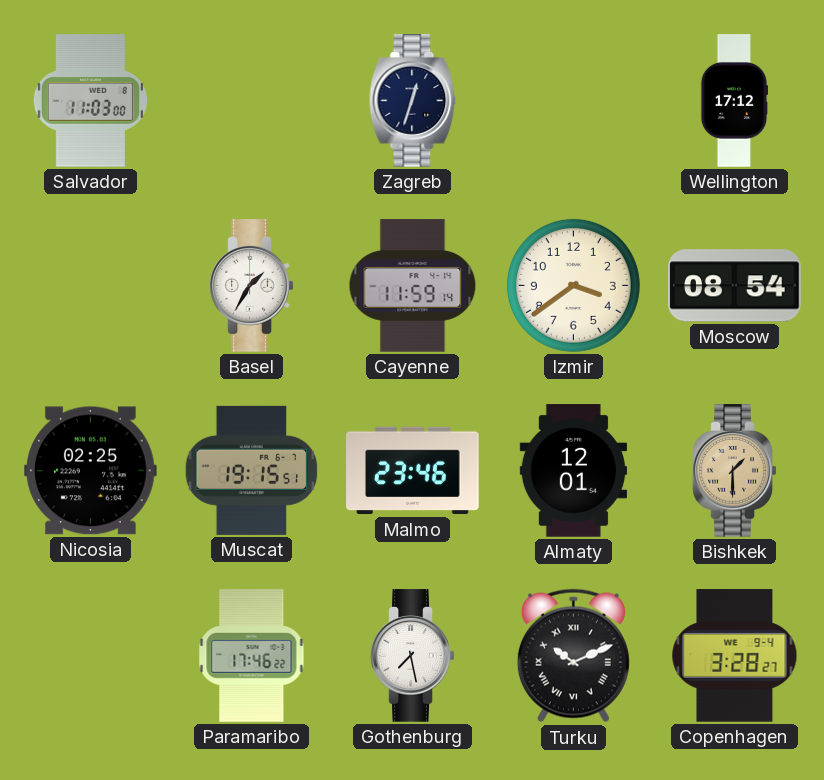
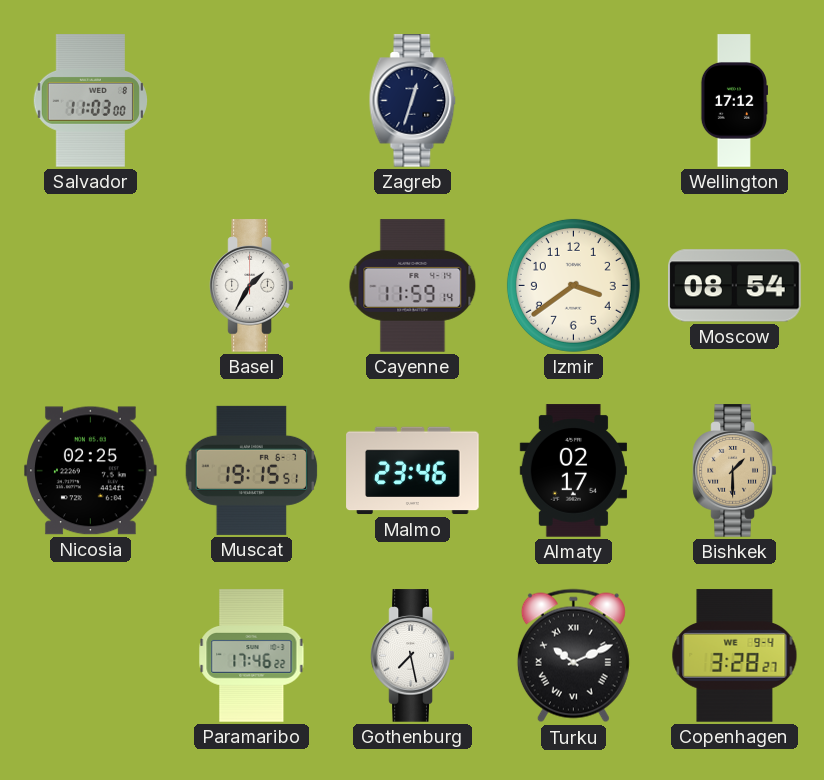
Almaty: 12:01 -> 02:17
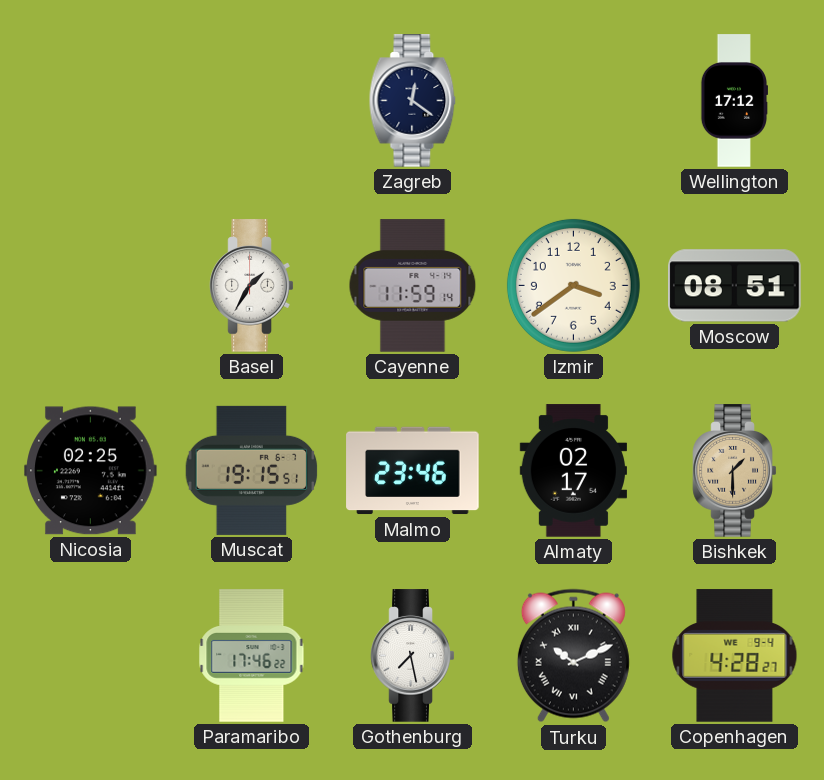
Salvador: 11:03 -> none
Zagreb: 12:33 -> 12:21
Moscow: 08:54 -> 08:51
Copenhagen: 3:28 -> 4:28
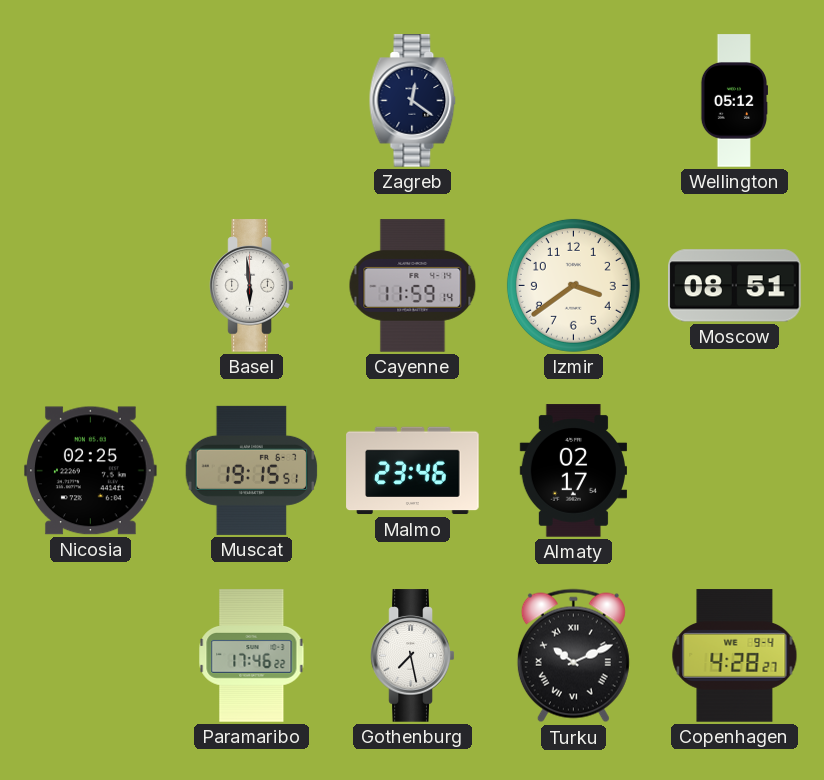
Wellington: 17:12 -> 05:12
Basel: 1:35 -> 5:59
Bishkek: 1:30 -> none
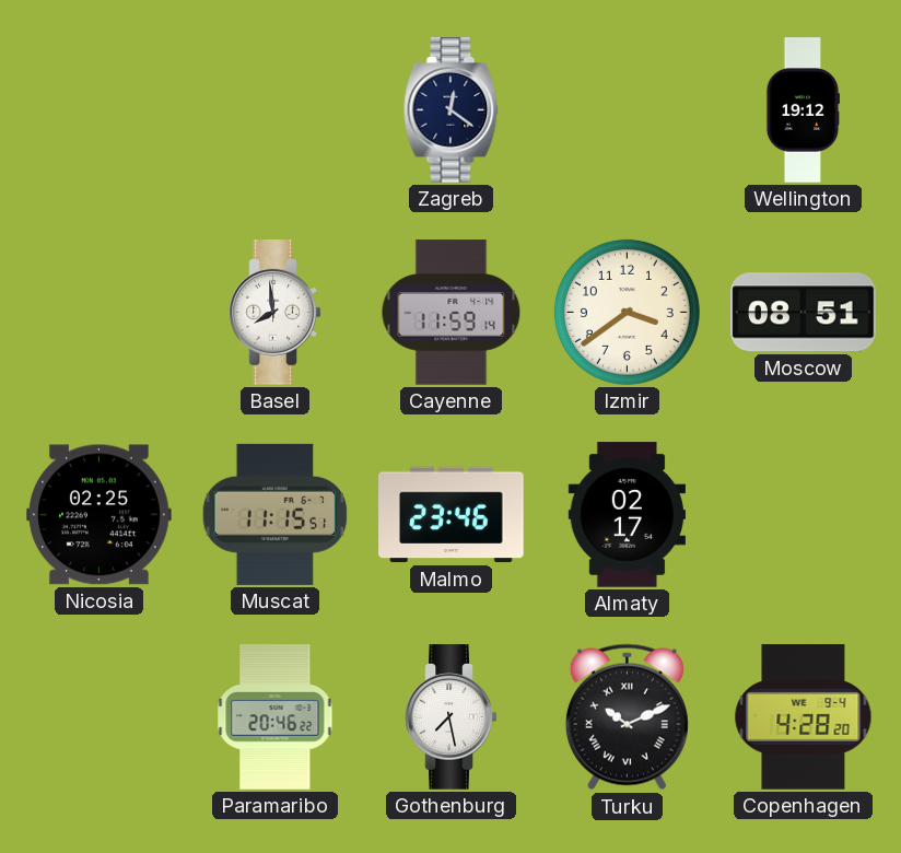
Wellington: 05:12 -> 19:12
Basel: 5:59 -> 7:59
Muscat: 19:15 -> 11:15
Paramaribo: 17:46 -> 20:46
Copenhagen: 4:28:27 -> 4:28:20
